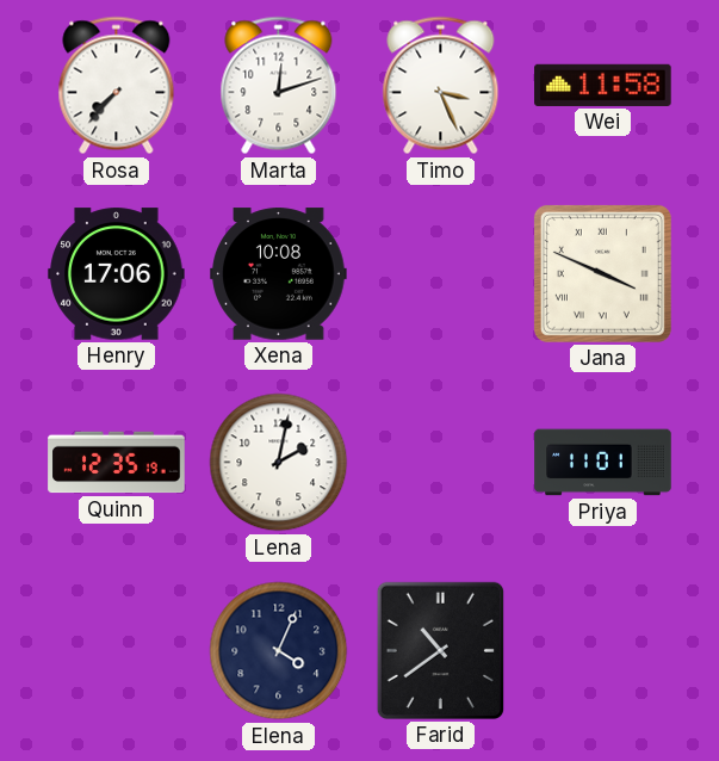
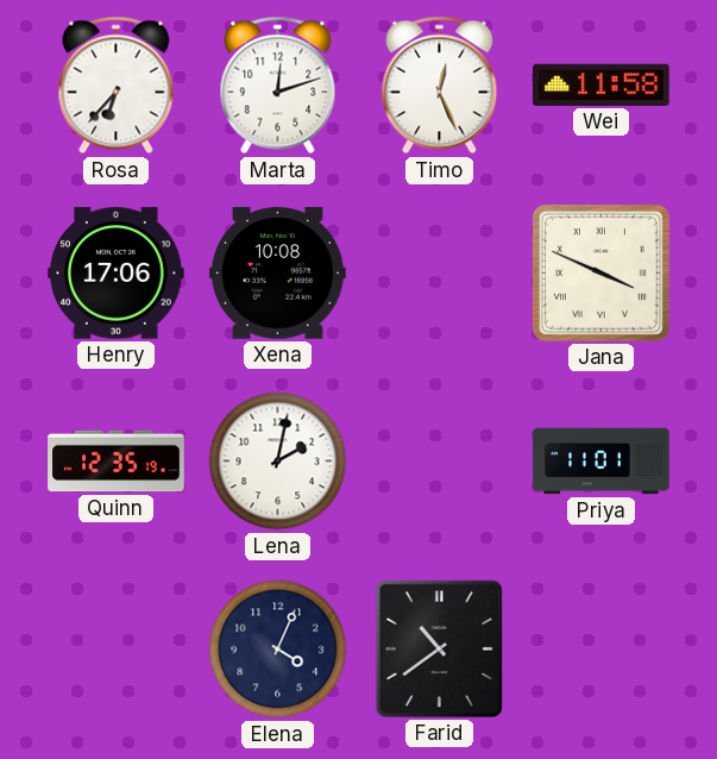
Rosa: 7:37 -> 6:37
Timo: 3:26 -> 12:26
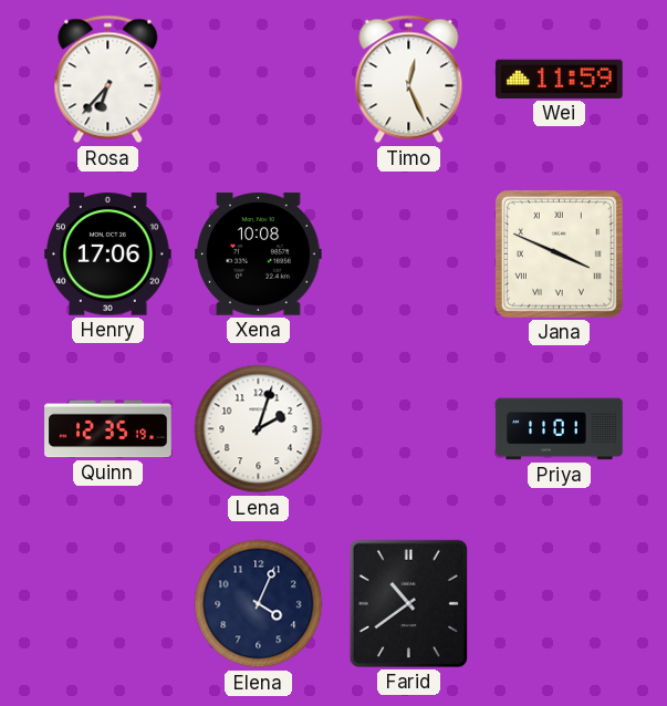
Marta: 12:12 -> none
Wei: 11:58 -> 11:59
Lena: 2:02 -> 2:03
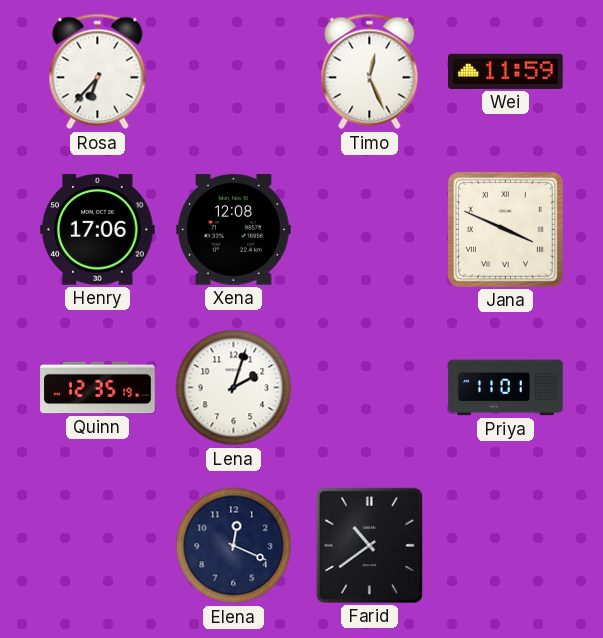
Xena: 10:08 -> 12:08
Elena: 4:04 -> 12:19
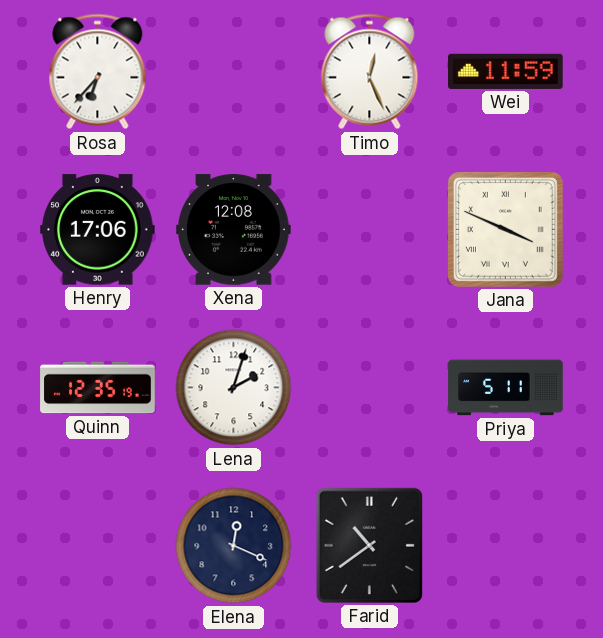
Priya: 11:01 -> 5:11
